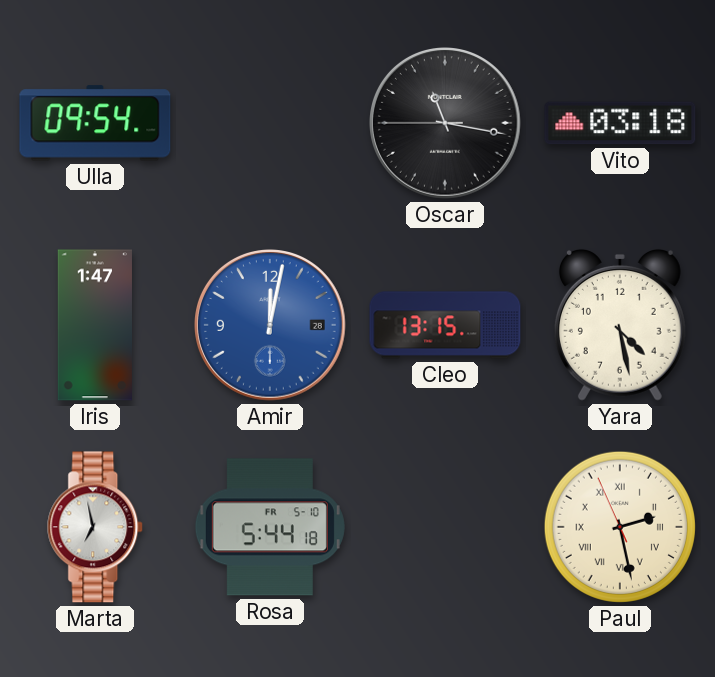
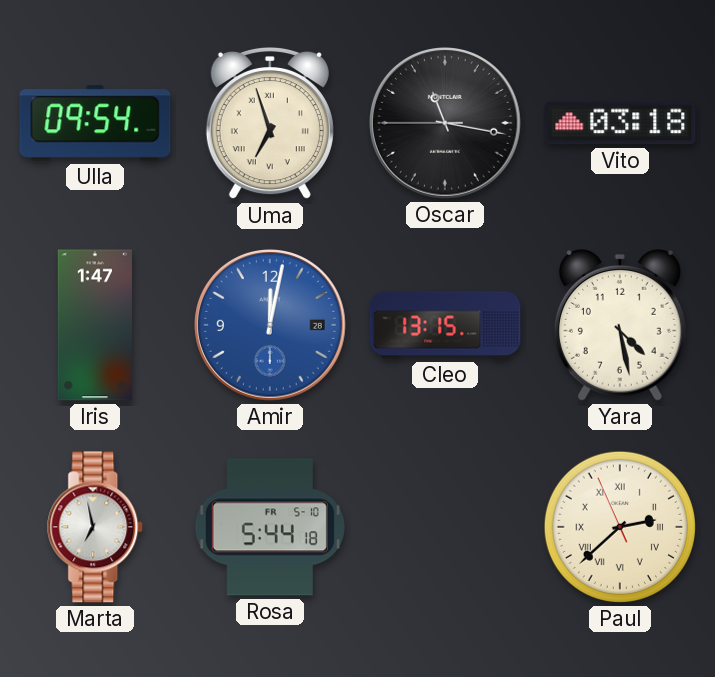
Uma: none -> 6:57
Paul: 2:27 -> 2:37
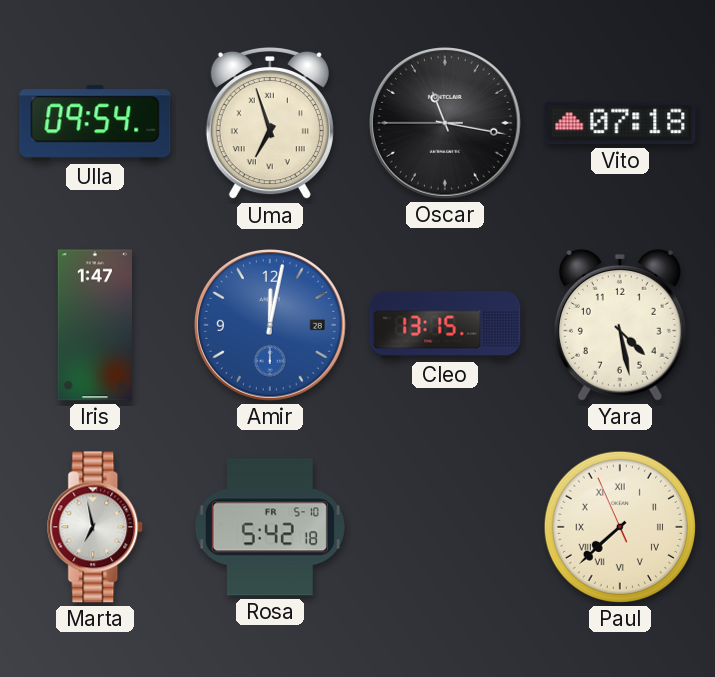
Vito: 03:18 -> 07:18
Rosa: 5:44 -> 5:42
Paul: 2:37 -> 7:37
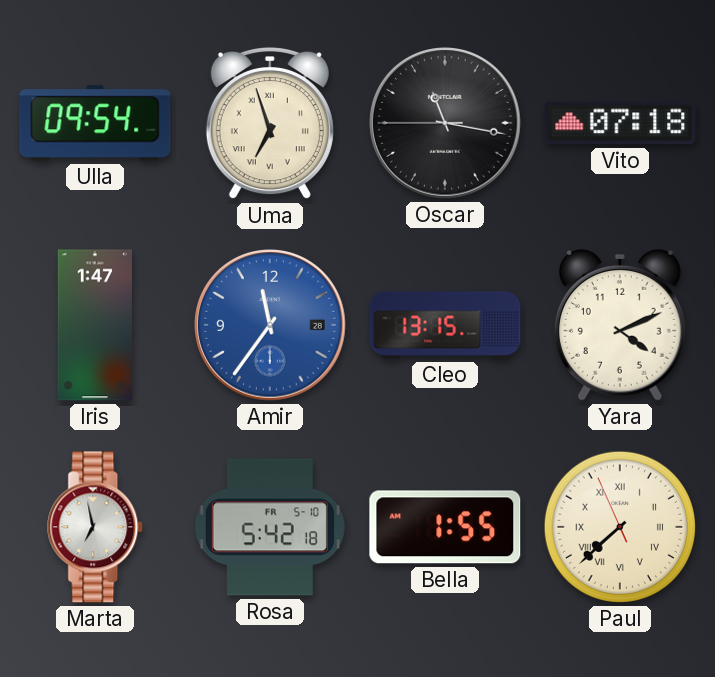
Amir: 12:02 -> 11:36
Yara: 4:28 -> 4:11
Bella: none -> 1:55
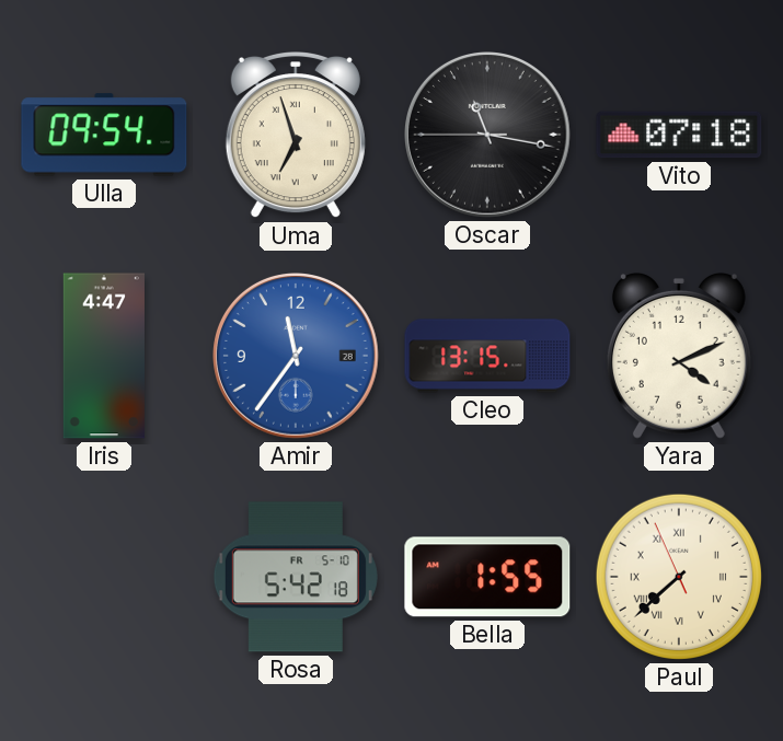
Iris: 1:47 -> 4:47
Marta: 6:58 -> none
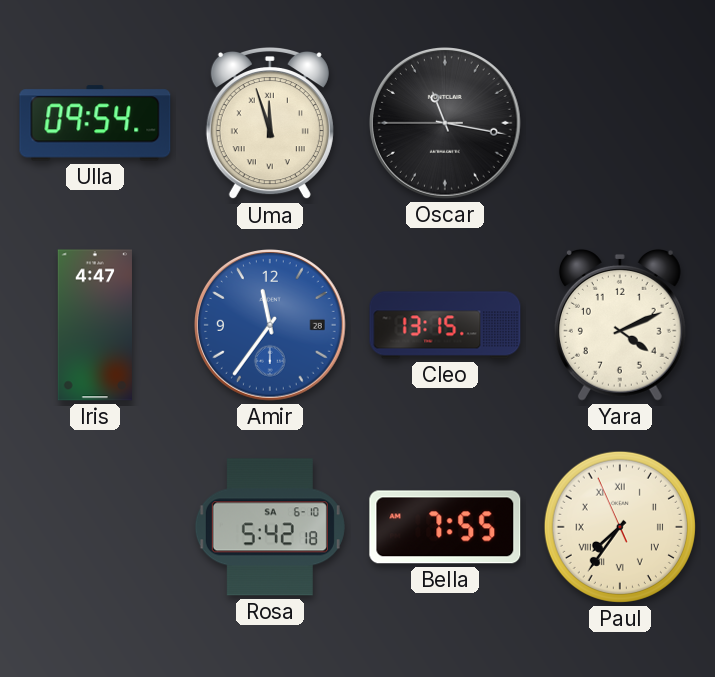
Uma: 6:57 -> 11:57
Vito: 07:18 -> none
Rosa date: FR 5-10 -> SA 6-10
Bella: 1:55 -> 7:55
Paul: 7:37 -> 7:35
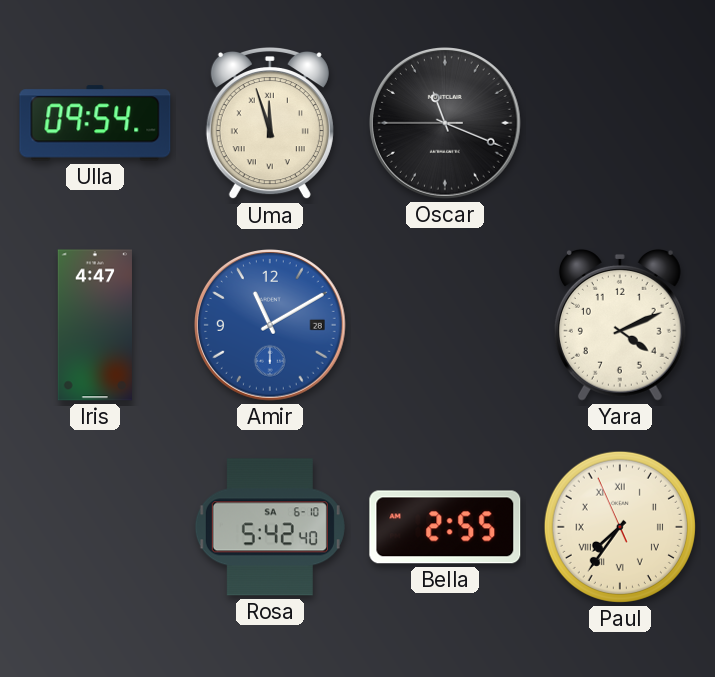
Oscar: 11:16 -> 11:18
Amir: 11:36 -> 11:10
Cleo: 13:15 -> none
Rosa: 5:42:18 -> 5:42:40
Bella: 7:55 -> 2:55
